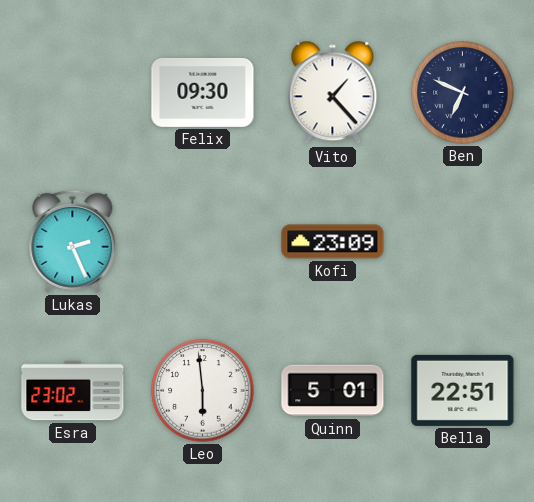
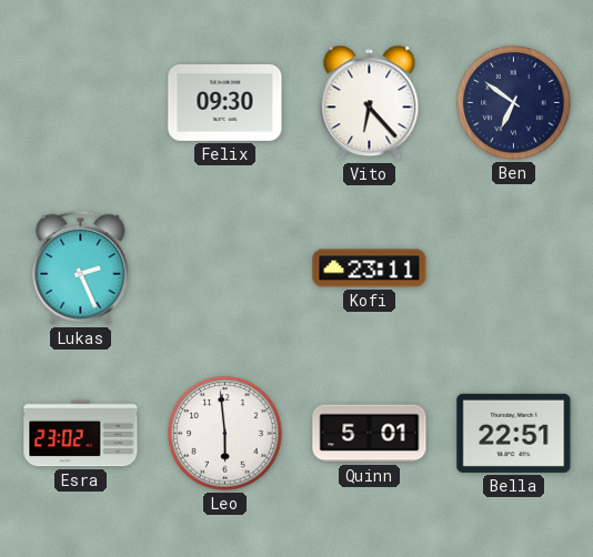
Vito: 1:23 -> 6:23
Ben: 6:49 -> 6:51
Kofi: 23:09 -> 23:11
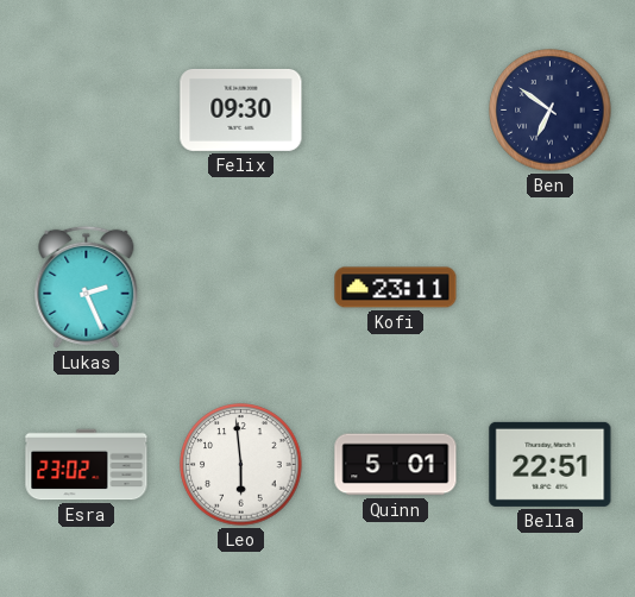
Vito: 6:23 -> none
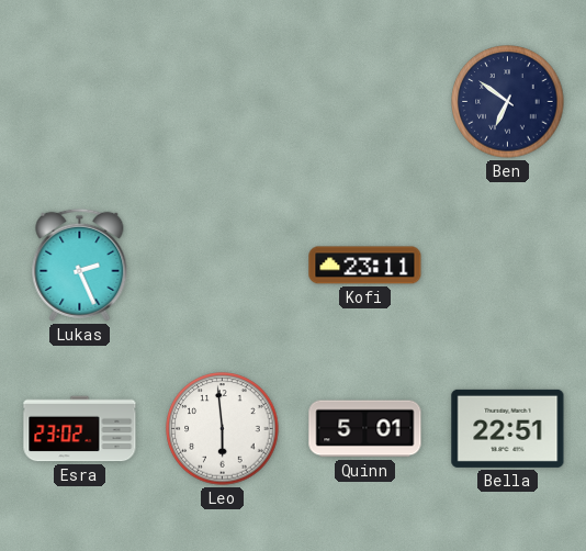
Felix: 09:30 -> none
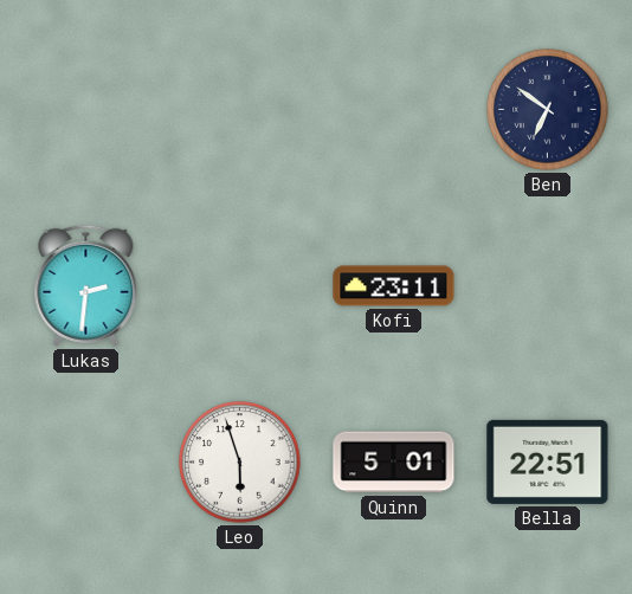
Lukas: 2:26 -> 2:31
Esra: 23:02 -> none
Leo: 5:59 -> 5:57
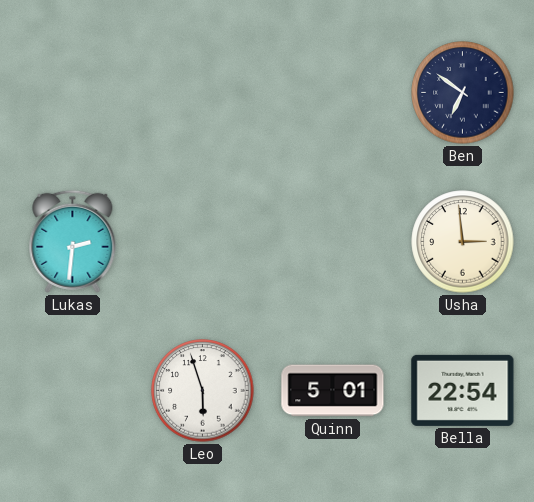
Kofi: 23:11 -> none
Usha: none -> 2:59
Bella: 22:51 -> 22:54
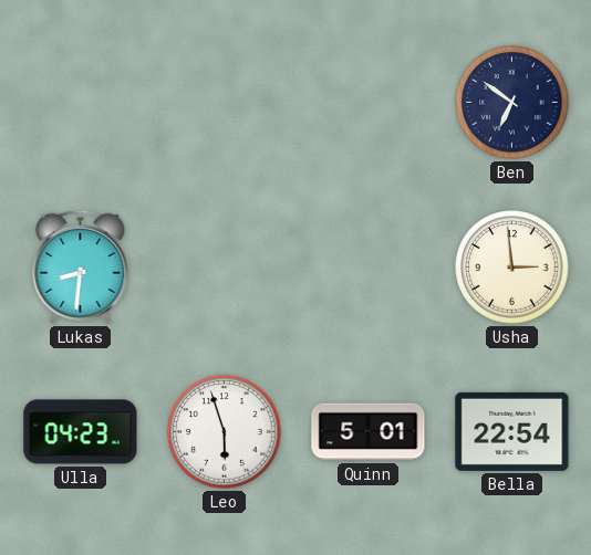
Lukas: 2:31 -> 8:31
Ulla: none -> 04:23
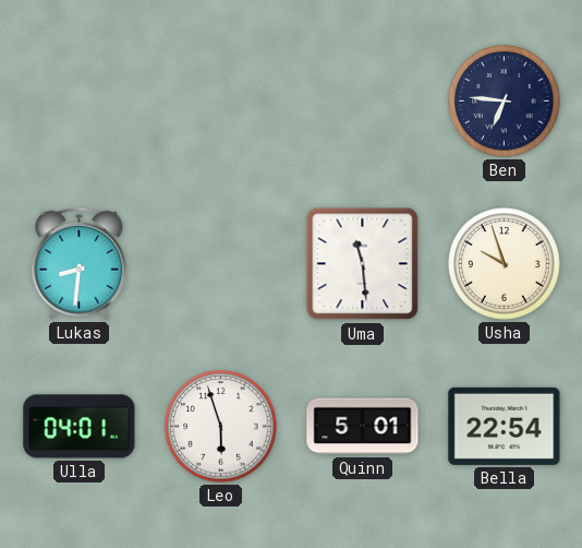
Ben: 6:51 -> 6:46
Uma: none -> 11:29
Usha: 2:59 -> 9:57
Ulla: 04:23 -> 04:01
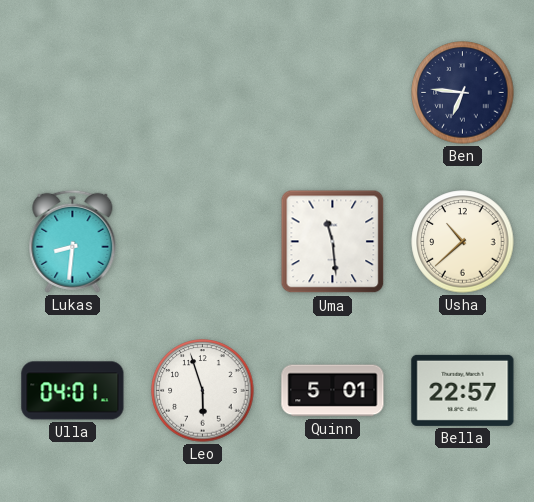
Usha: 9:57 -> 10:38
Bella: 22:54 -> 22:57
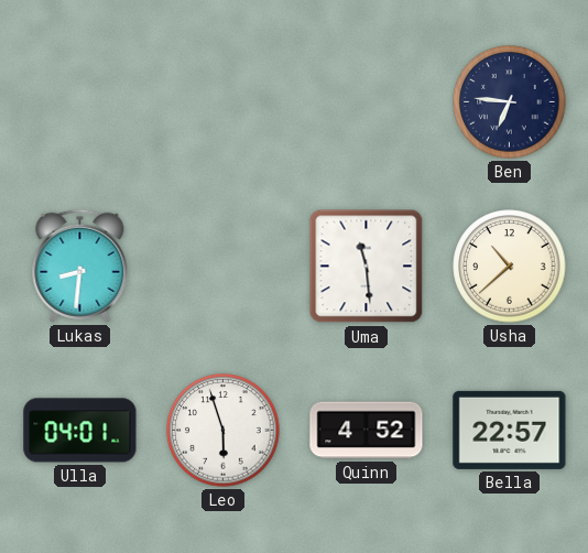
Quinn: 5:01 -> 4:52
